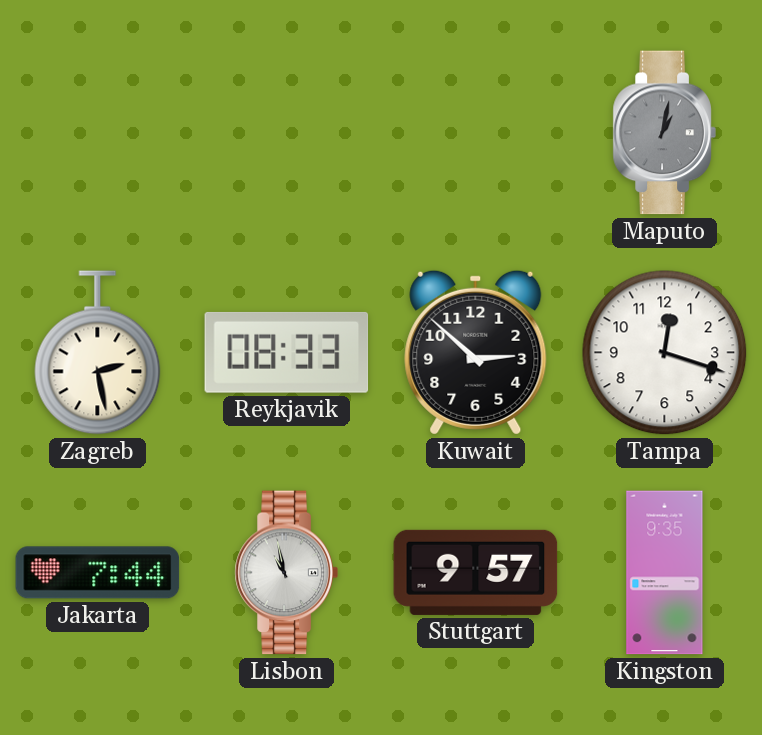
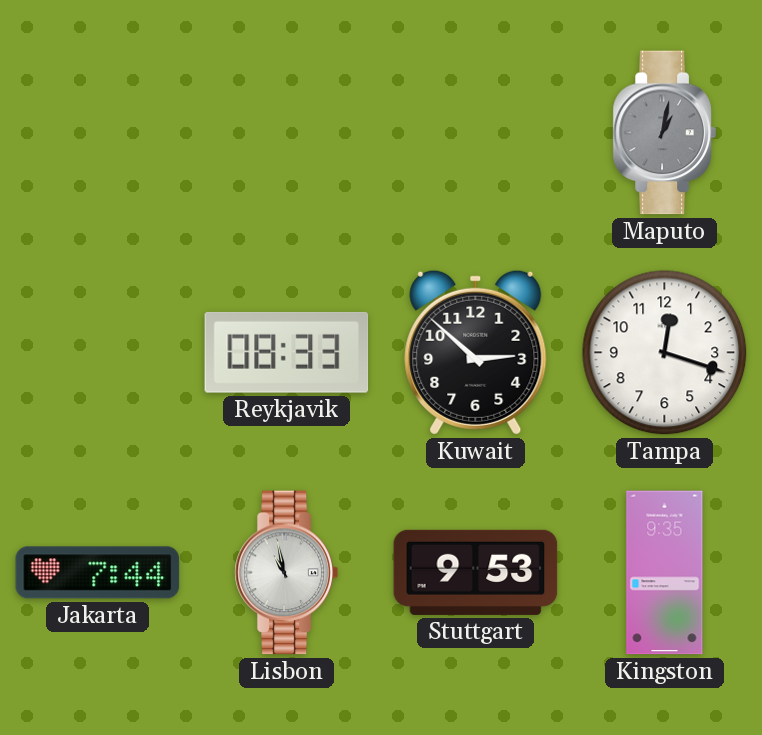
Zagreb: 2:28 -> none
Stuttgart: 9:57 -> 9:53
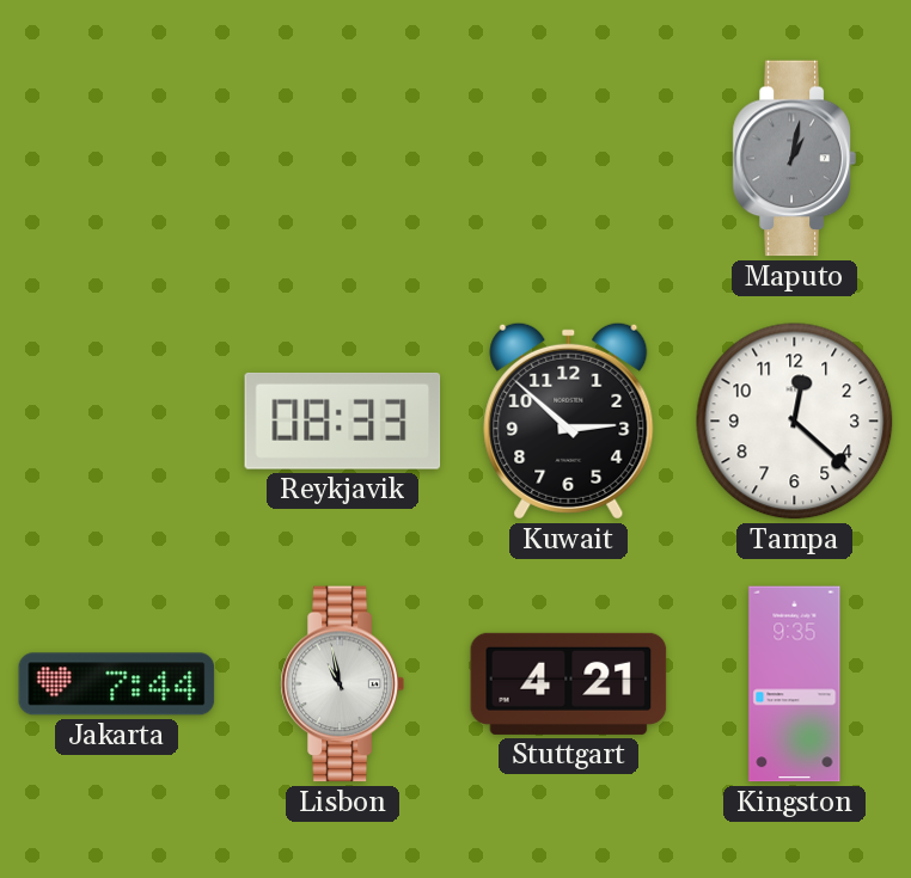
Tampa: 12:18 -> 12:22
Stuttgart: 9:53 -> 4:21
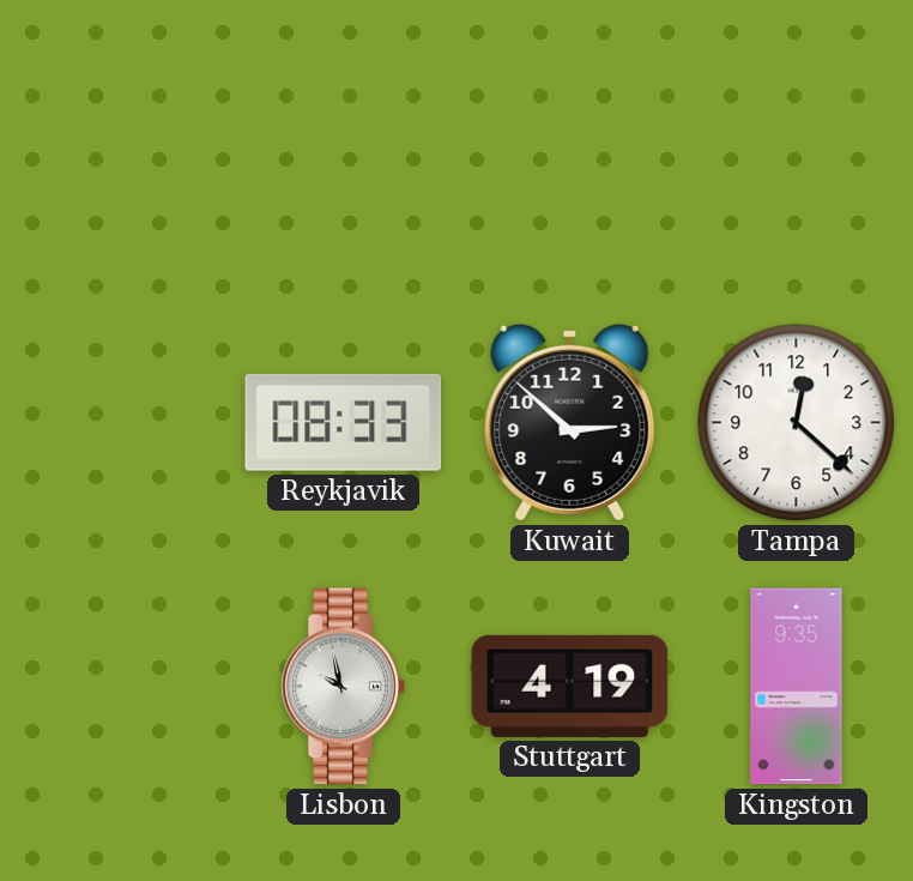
Maputo: 1:02 -> none
Jakarta: 7:44 -> none
Lisbon: 10:58 -> 9:58
Stuttgart: 4:21 -> 4:19
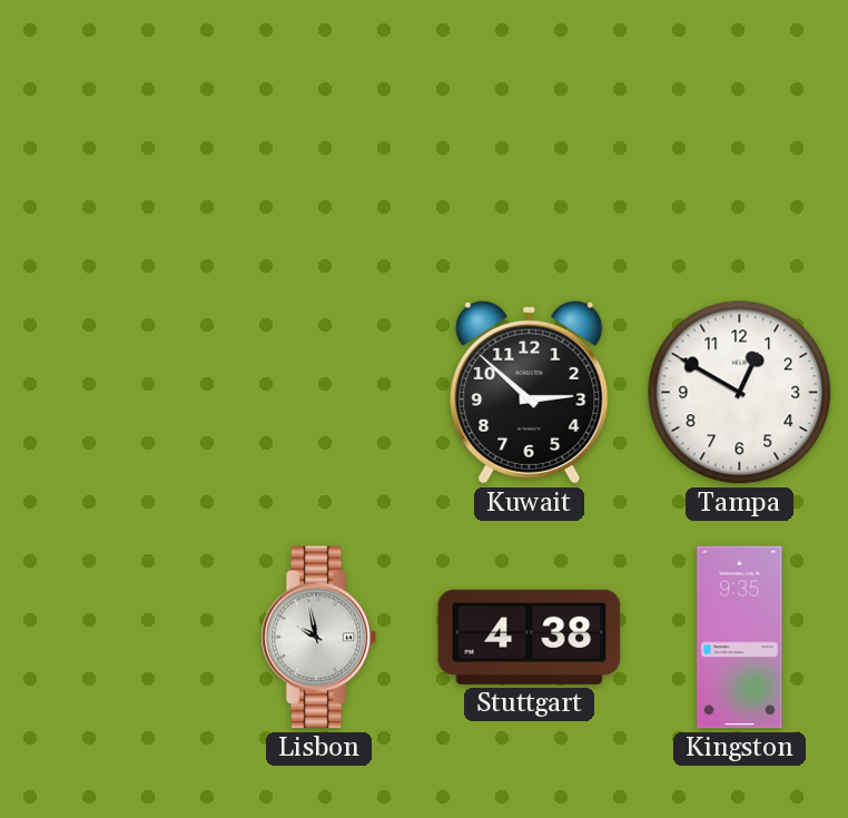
Reykjavik: 08:33 -> none
Tampa: 12:22 -> 12:50
Stuttgart: 4:19 -> 4:38
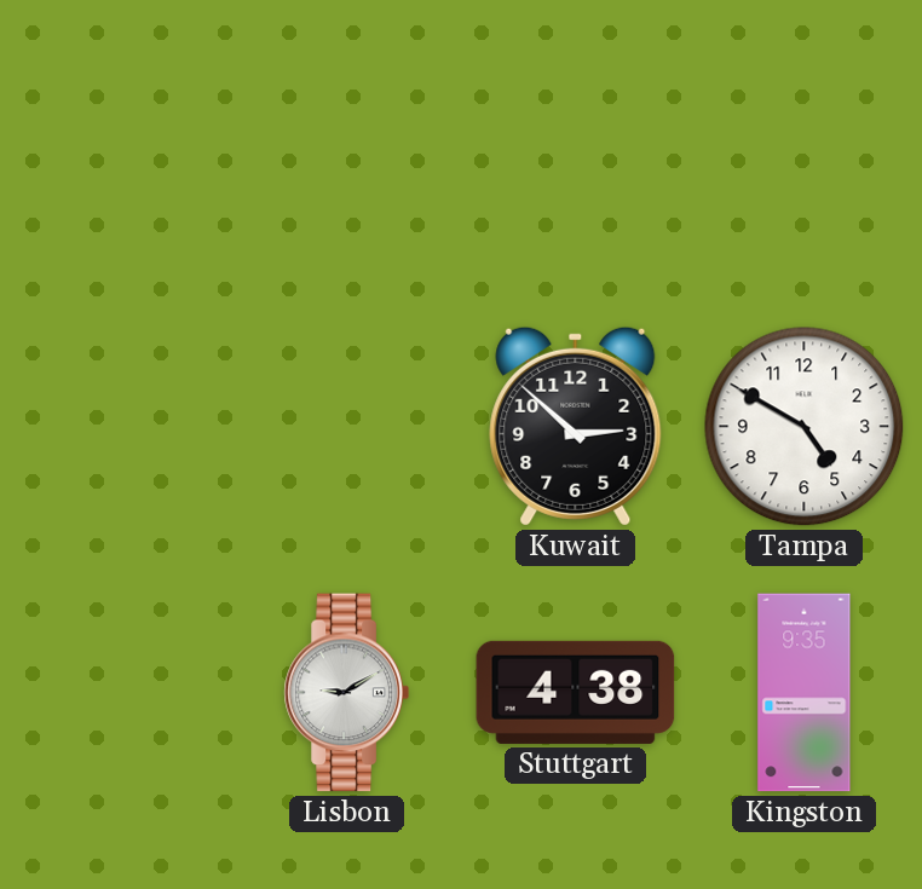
Tampa: 12:50 -> 4:50
Lisbon: 9:58 -> 9:10
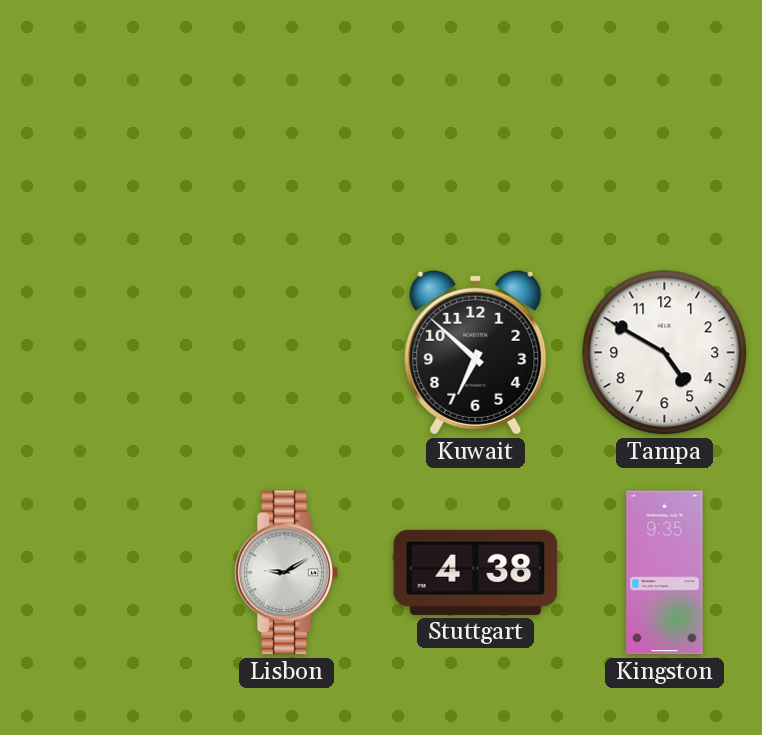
Kuwait: 2:52 -> 6:52
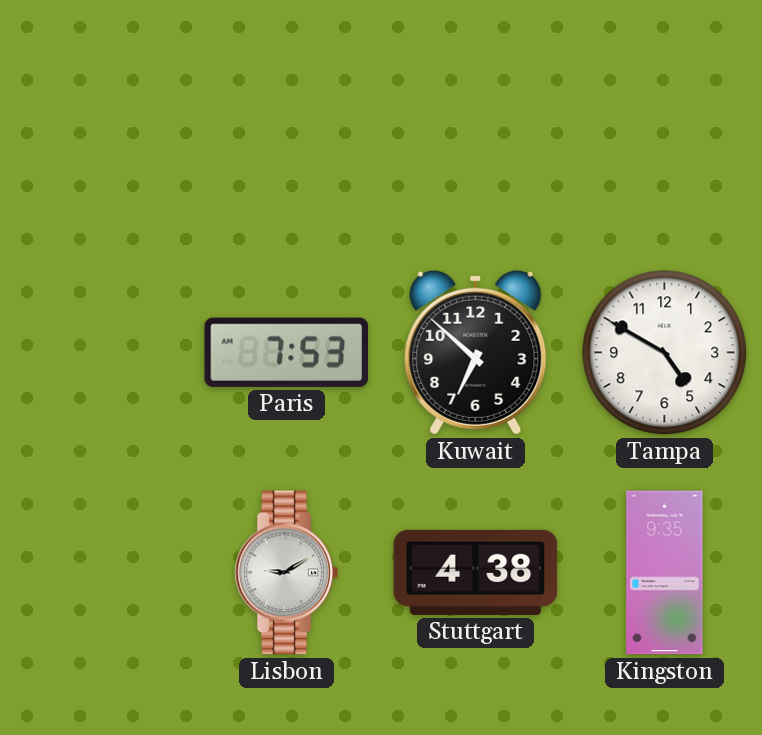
Paris: none -> 7:53
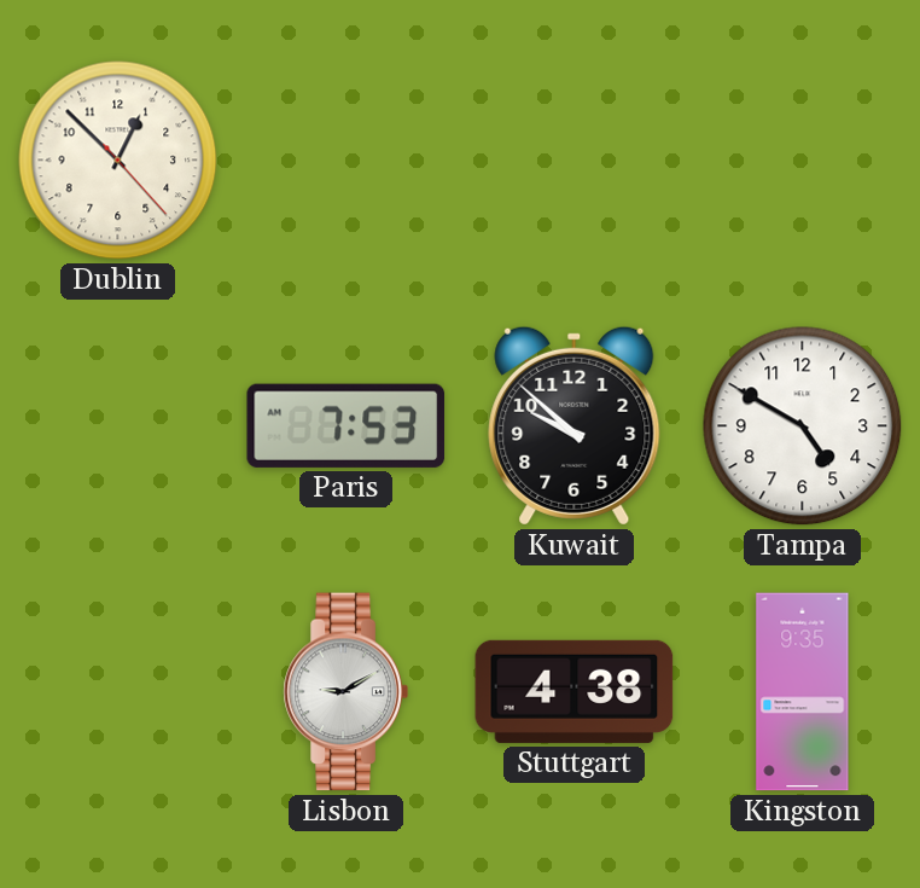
Dublin: none -> 12:52
Kuwait: 6:52 -> 9:52
